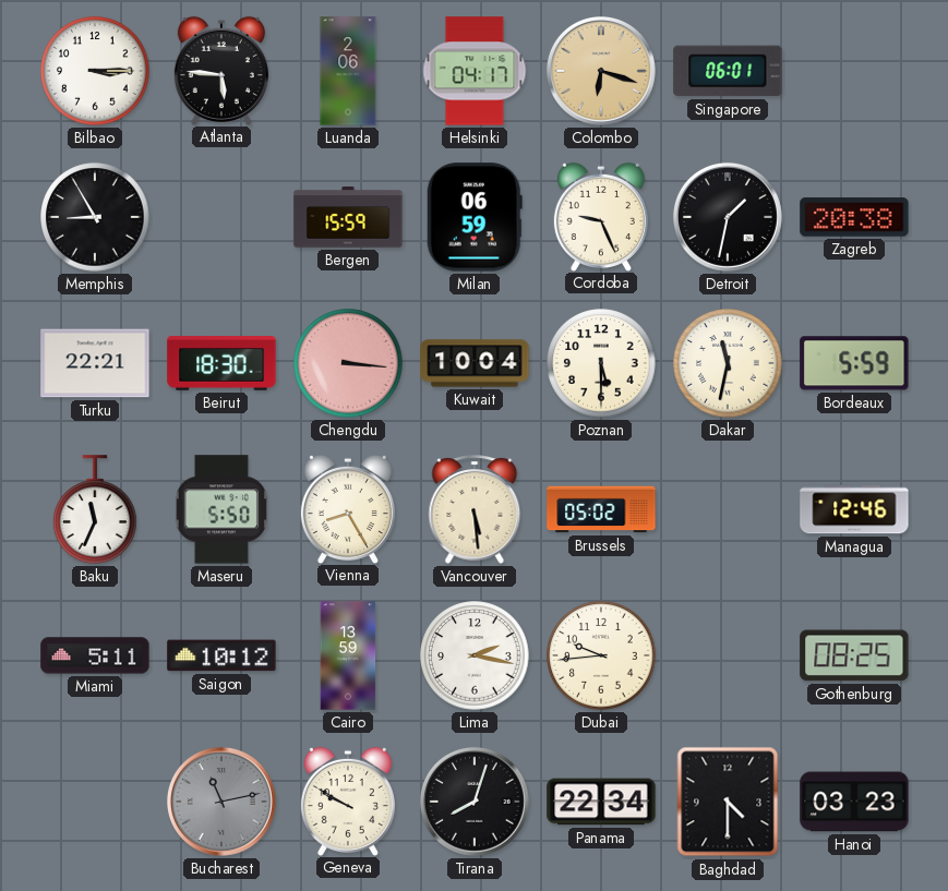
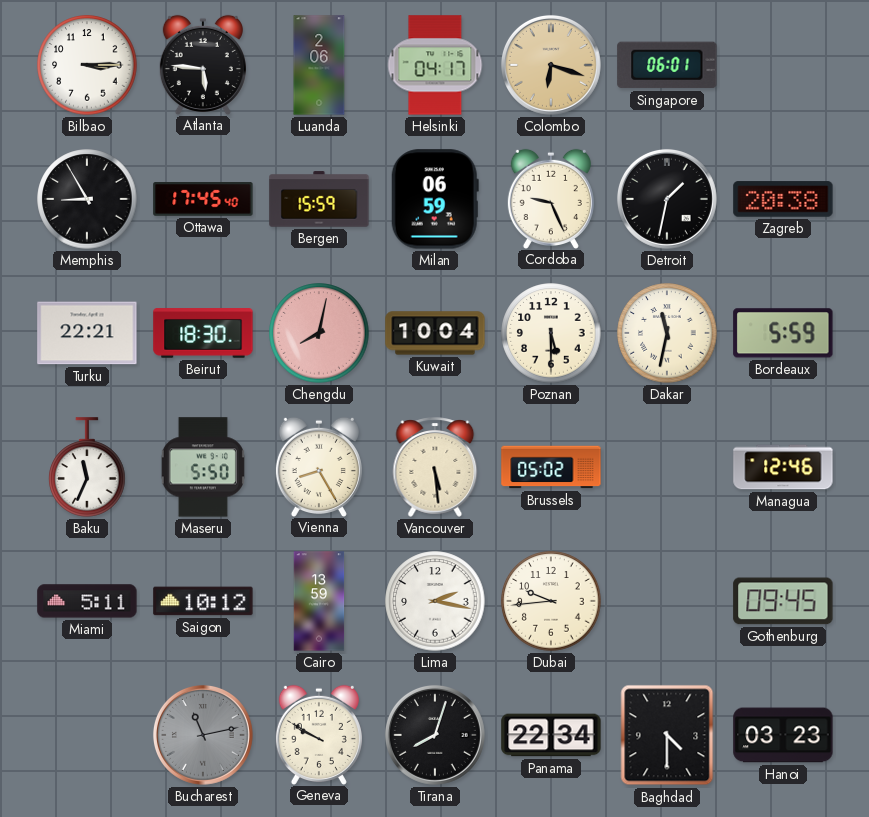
Ottawa: none -> 17:45
Chengdu: 3:16 -> 8:02
Gothenburg: 08:25 -> 09:45
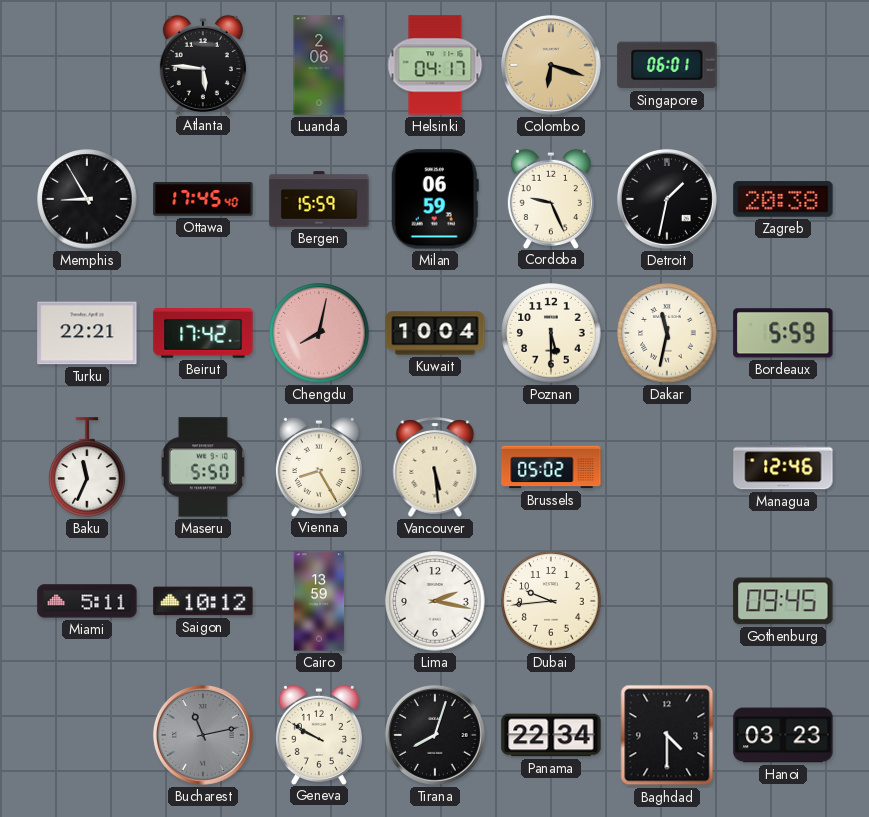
Bilbao: 3:15 -> none
Beirut: 18:30 -> 17:42
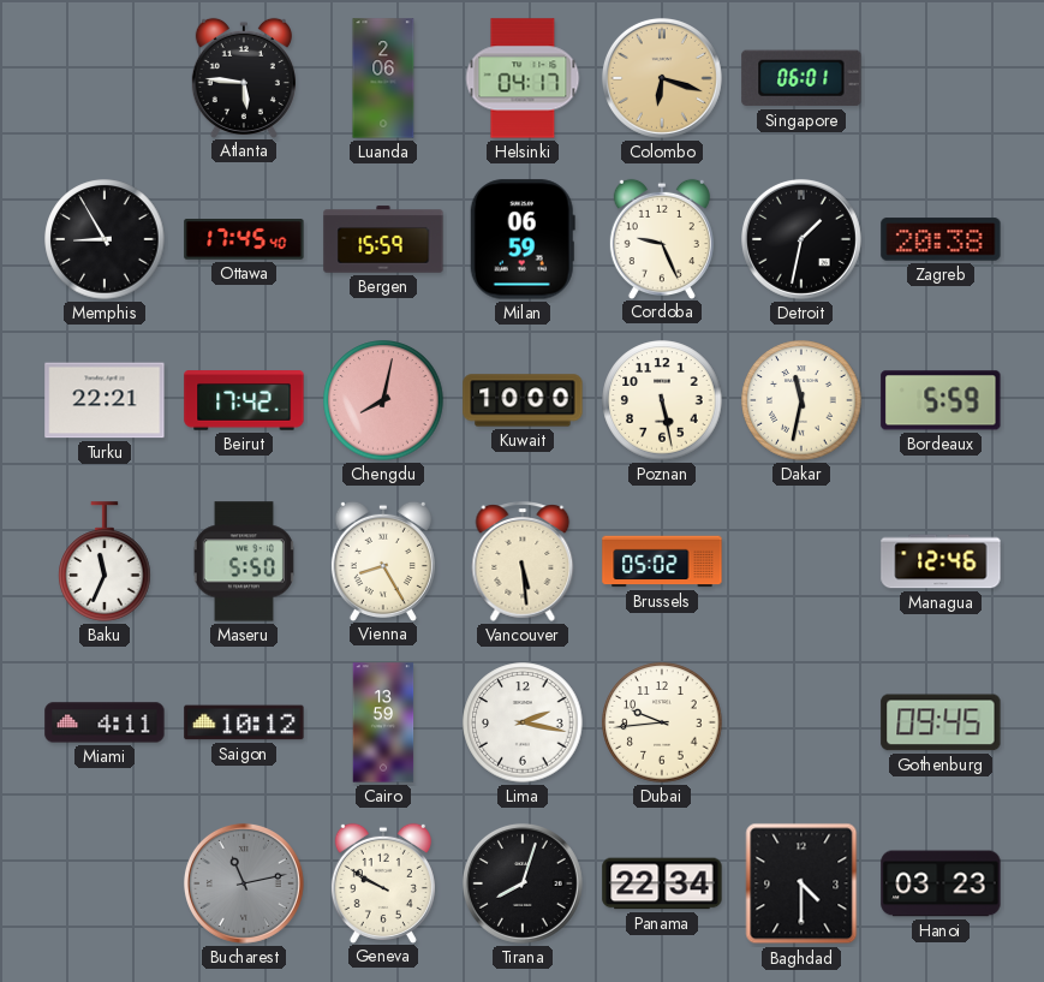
Kuwait: 10:04 -> 10:00
Poznan: 5:30 -> 5:28
Miami: 5:11 -> 4:11
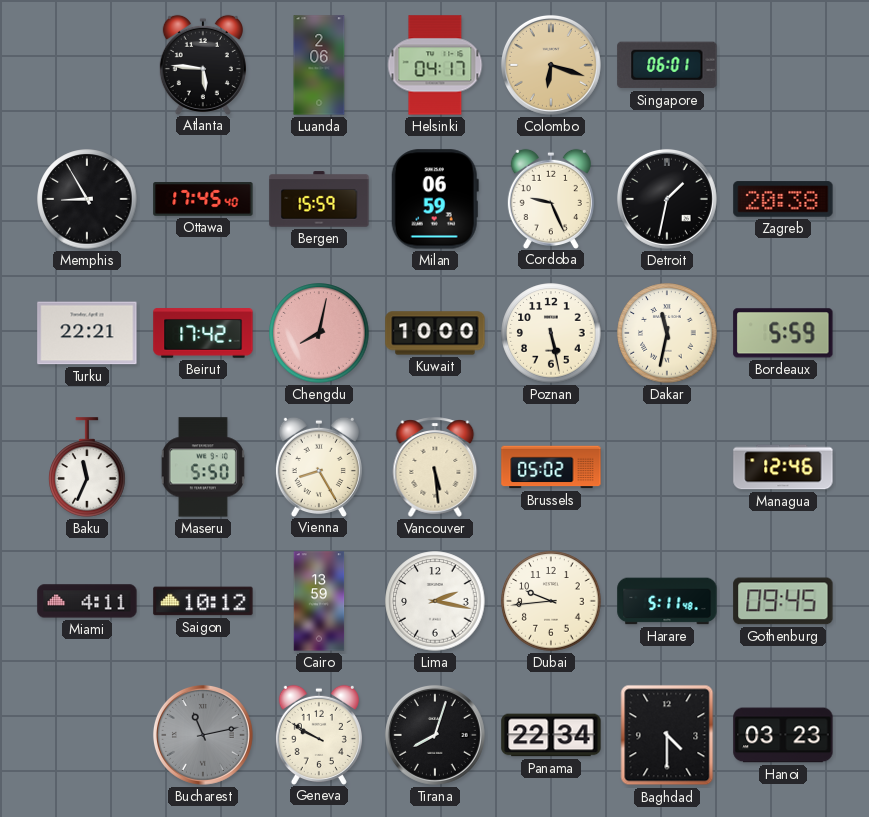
Harare: none -> 5:11
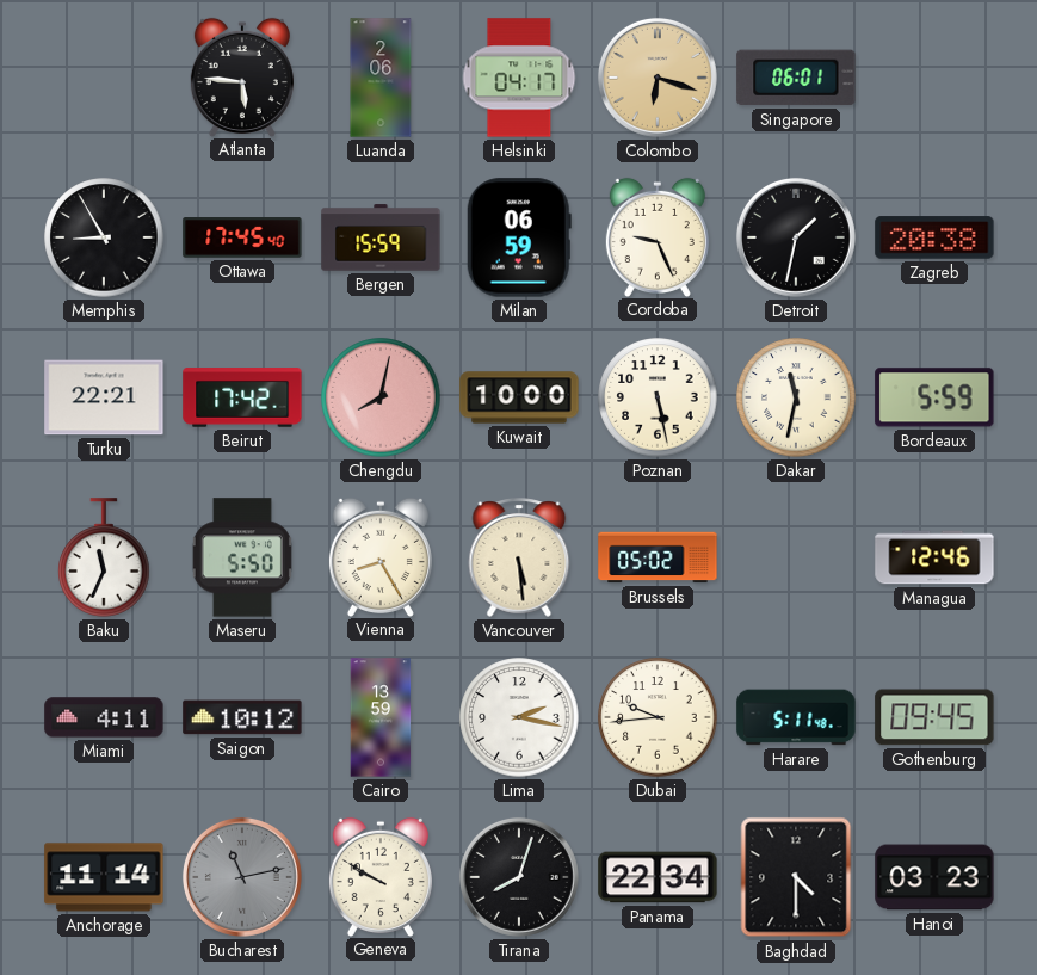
Anchorage: none -> 11:14
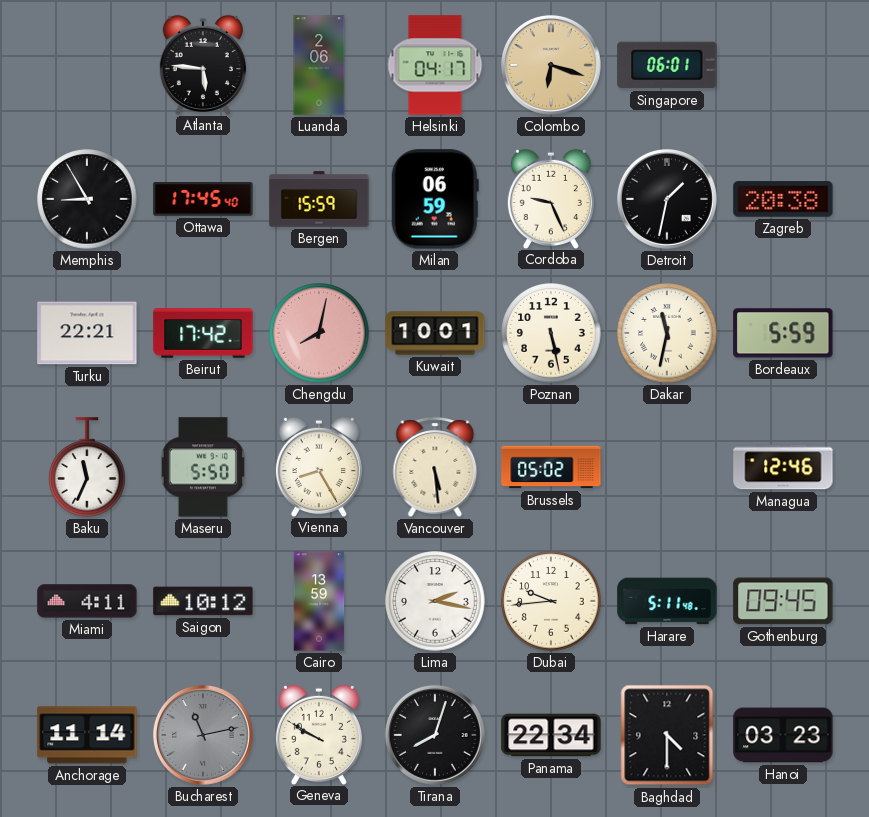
Kuwait: 10:00 -> 10:01
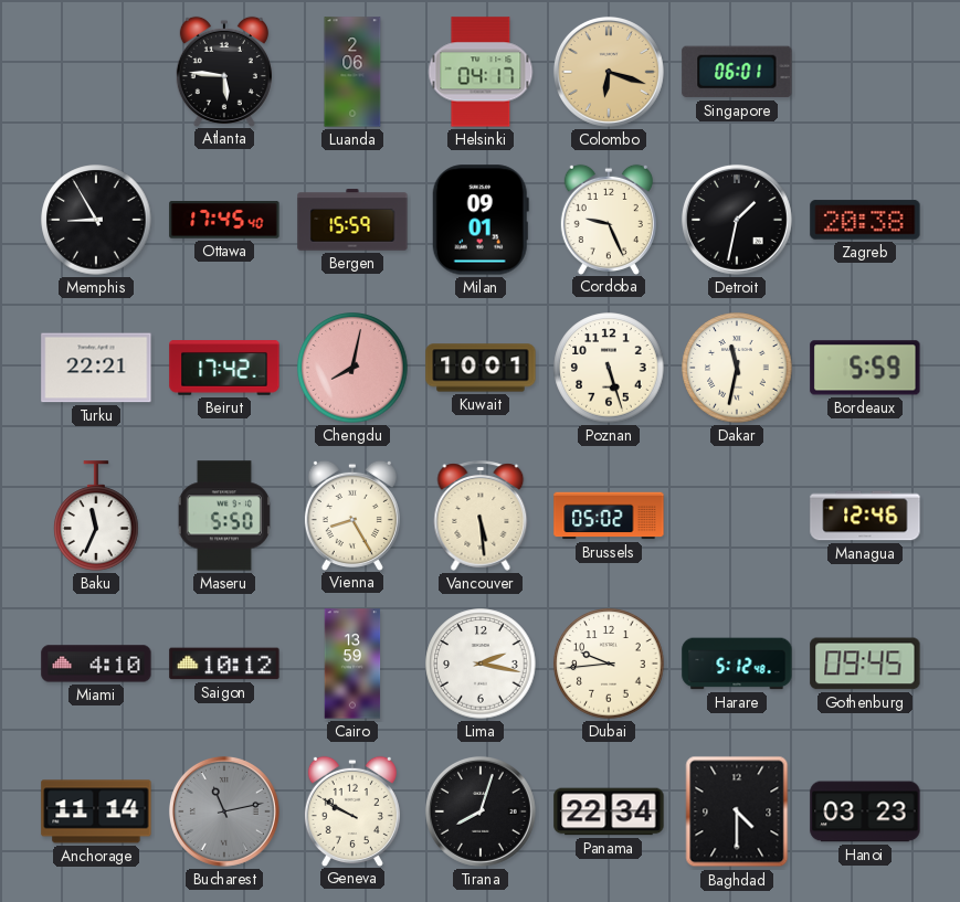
Milan: 06:59 -> 09:01
Poznan: 5:28 -> 5:27
Miami: 4:11 -> 4:10
Harare: 5:11 -> 5:12
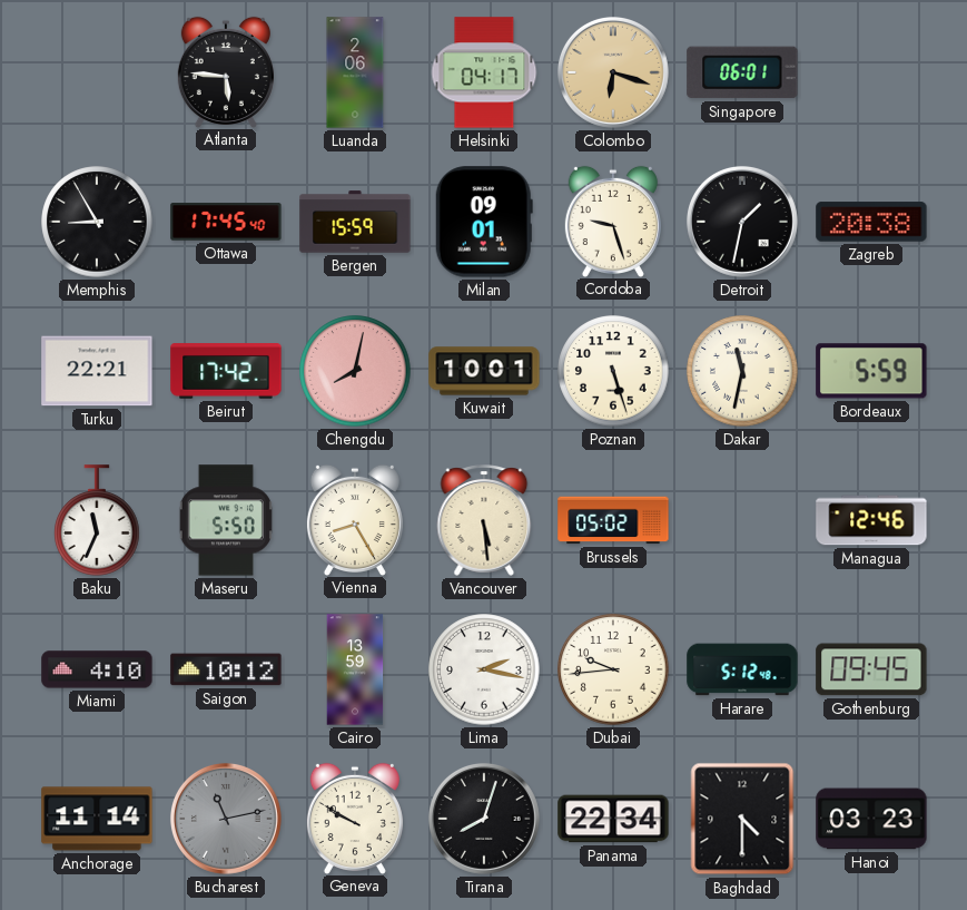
Cordoba: 9:26 -> 9:27
